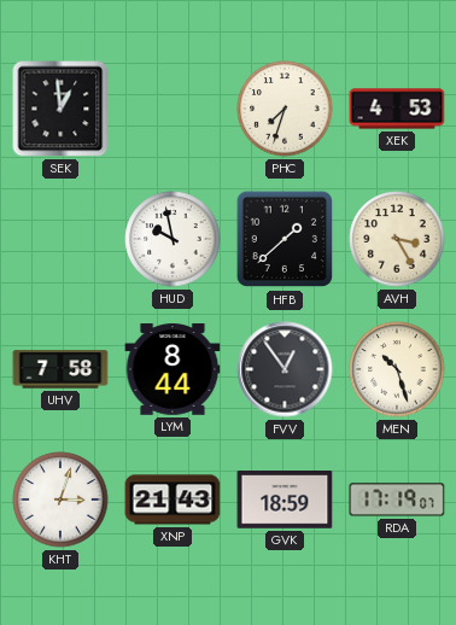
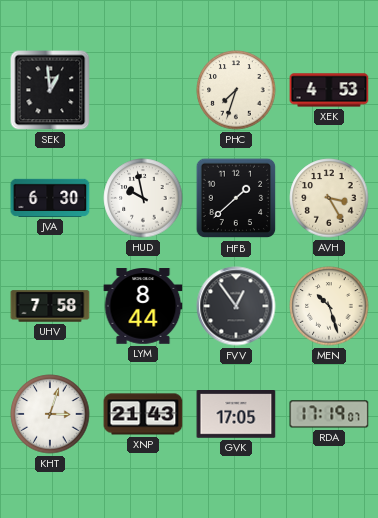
JVA: none -> 6:30
GVK: 18:59 -> 17:05
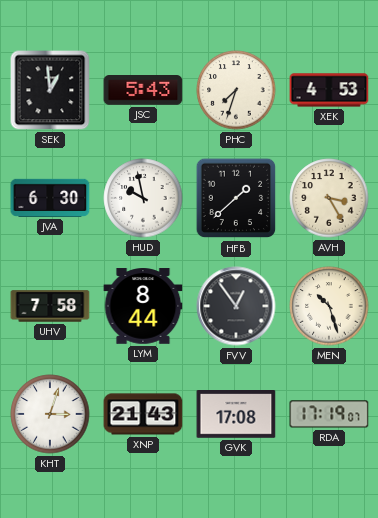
JSC: none -> 5:43
GVK: 17:05 -> 17:08
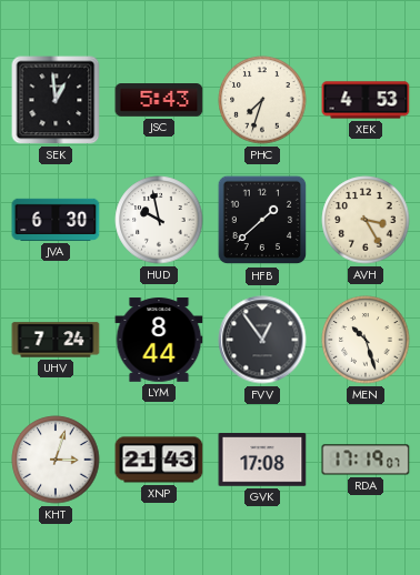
UHV: 7:58 -> 7:24
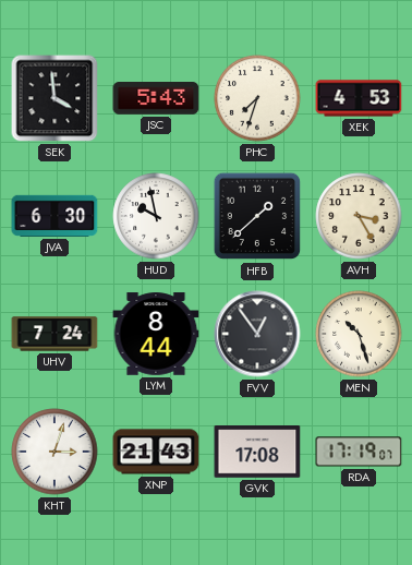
SEK: 12:59 -> 3:59
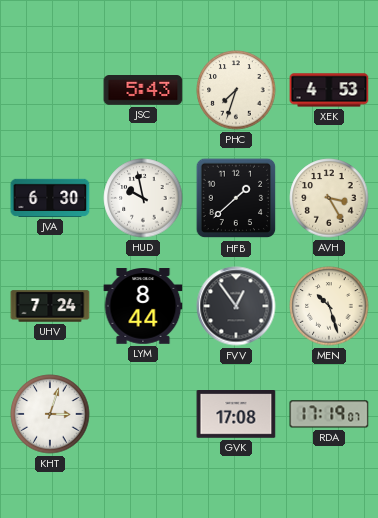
SEK: 3:59 -> none
XNP: 21:43 -> none
